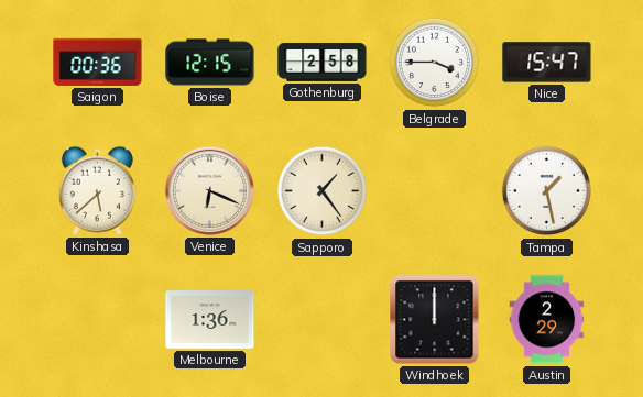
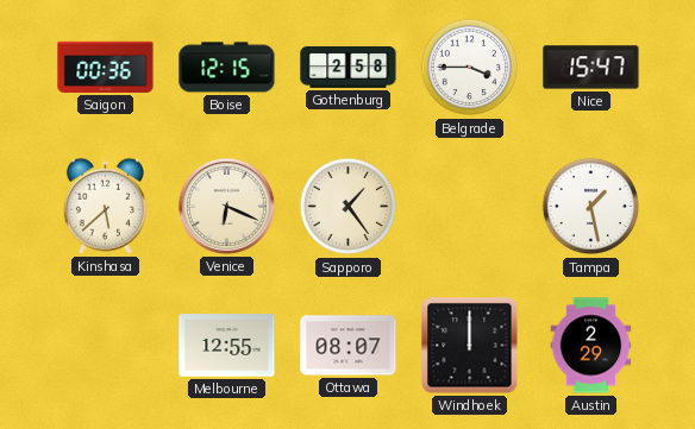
Melbourne: 1:36 -> 12:55
Ottawa: none -> 08:07
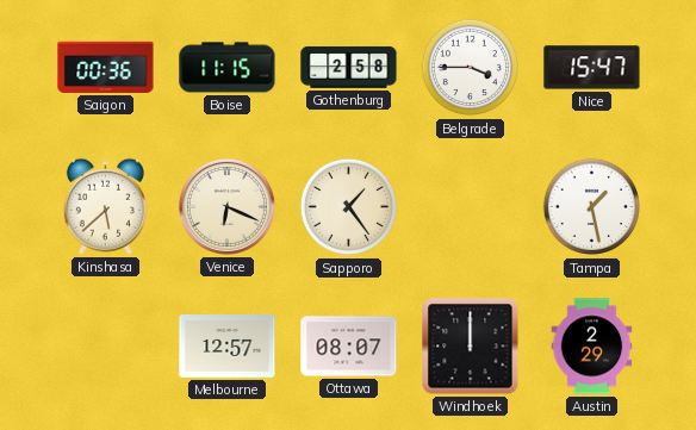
Boise: 12:15 -> 11:15
Melbourne: 12:55 -> 12:57
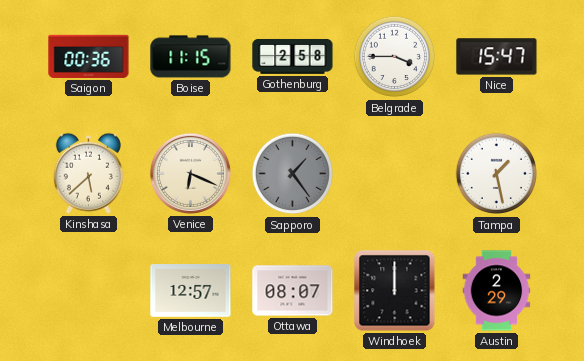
Sapporo dial: cream -> grey
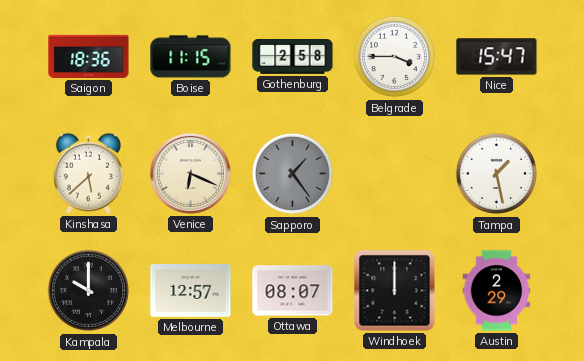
Saigon: 00:36 -> 18:36
Kampala: none -> 10:00
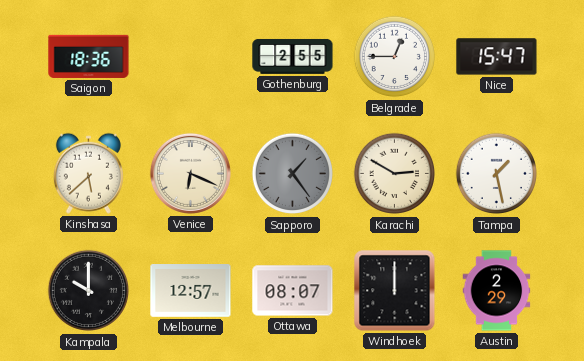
Boise: 11:15 -> none
Gothenburg: 2:58 -> 2:55
Belgrade: 3:45 -> 12:45
Karachi: none -> 2:50
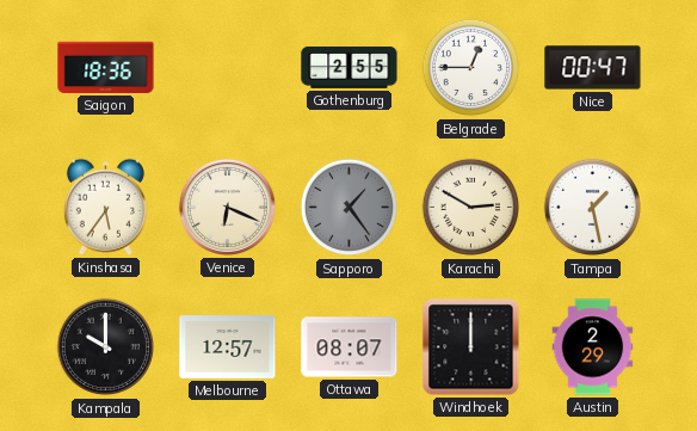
Nice: 15:47 -> 00:47
Kinshasa: 5:38 -> 5:36
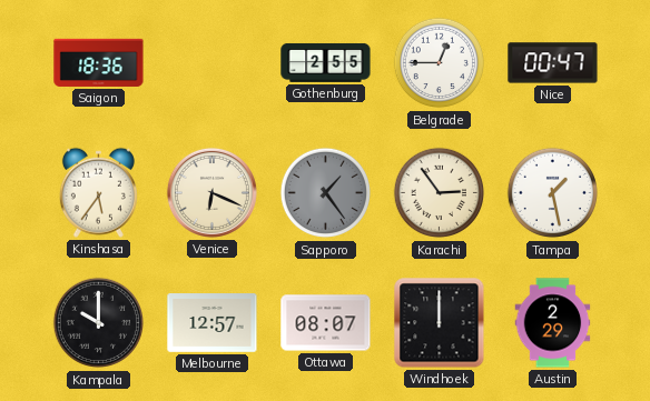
Karachi: 2:50 -> 2:54
